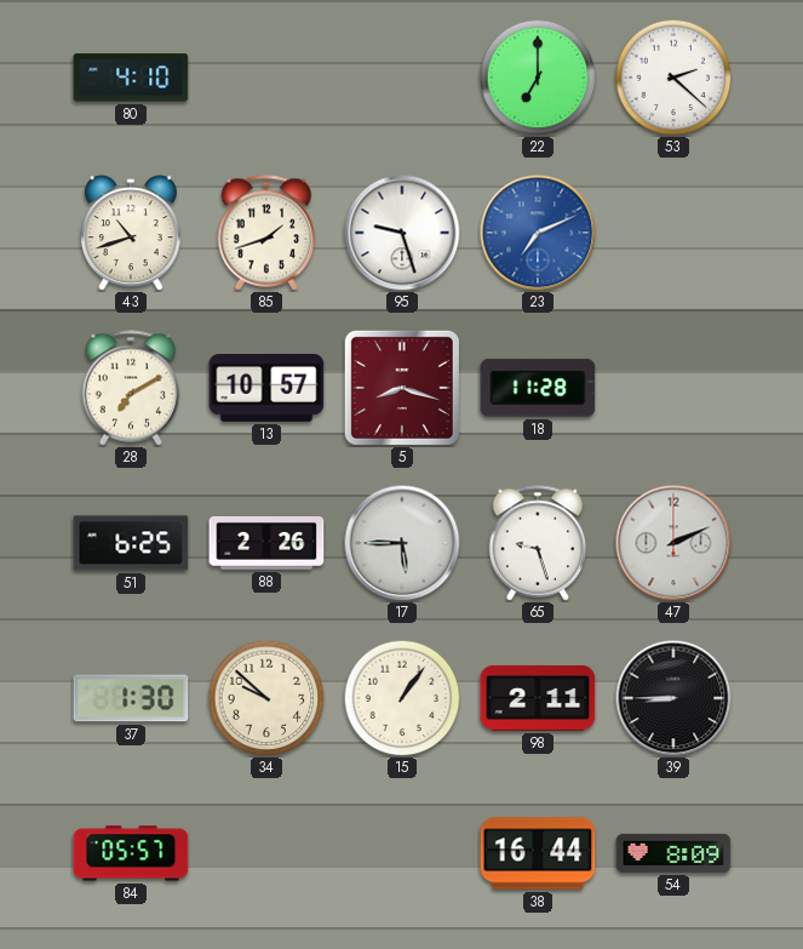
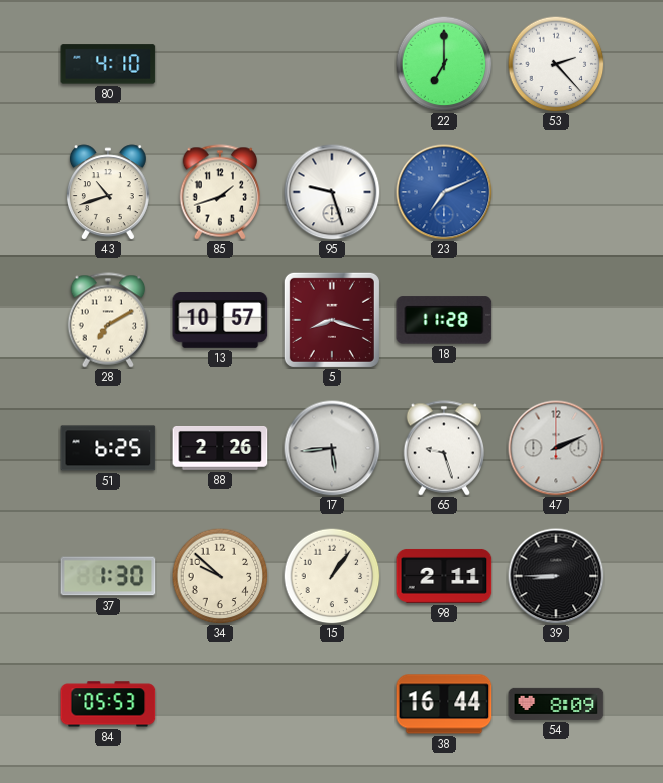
53: 2:22 -> 2:23
17: 5:45 -> 5:44
84: 05:57 -> 05:53
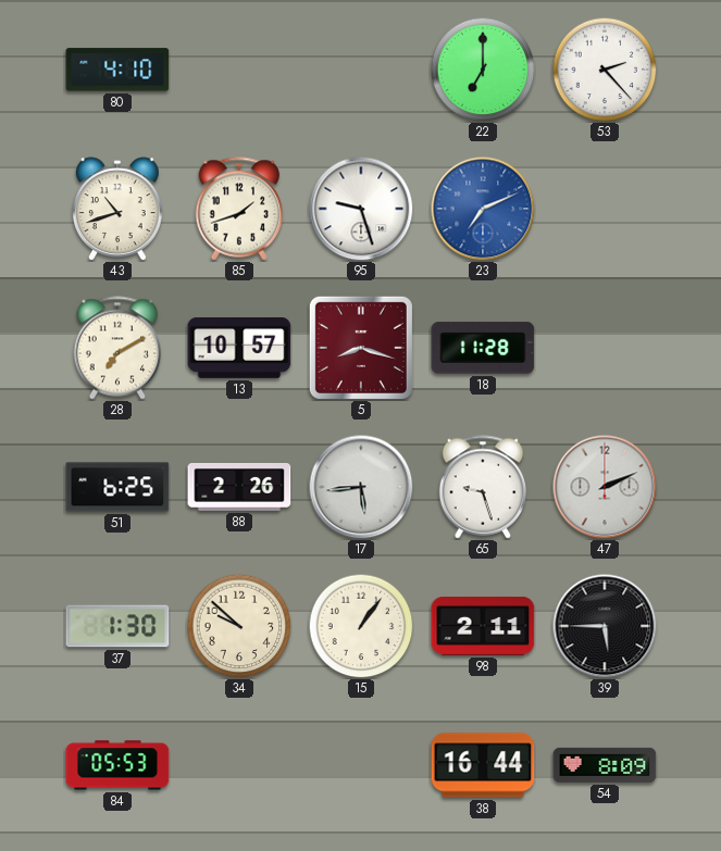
39: 8:45 -> 5:45
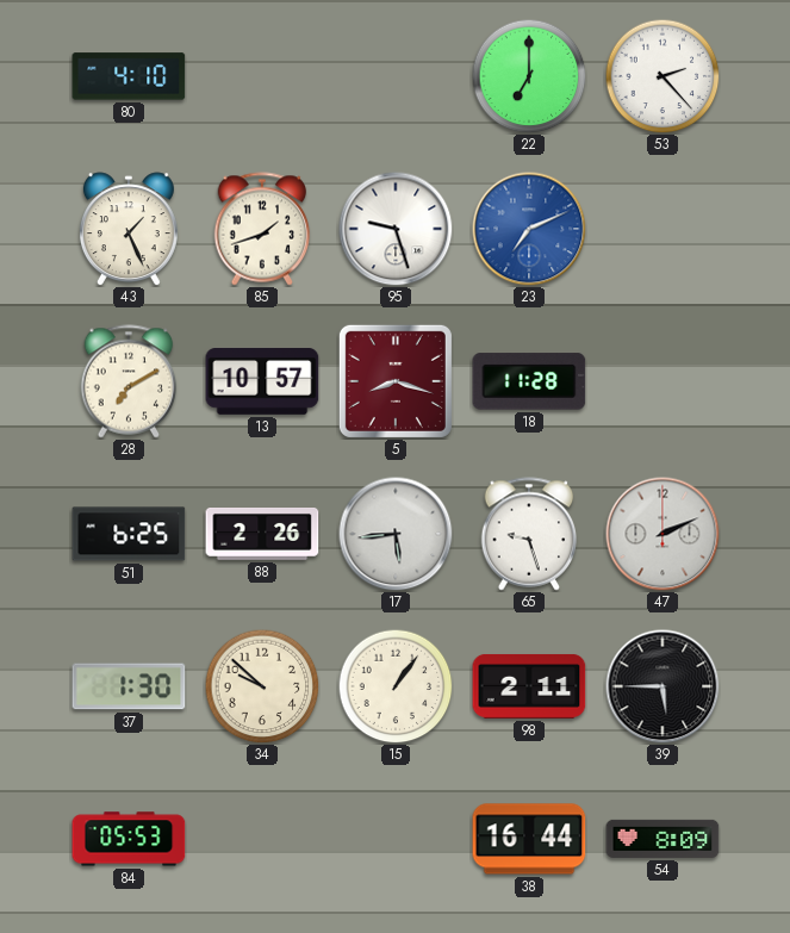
43: 10:42 -> 1:26
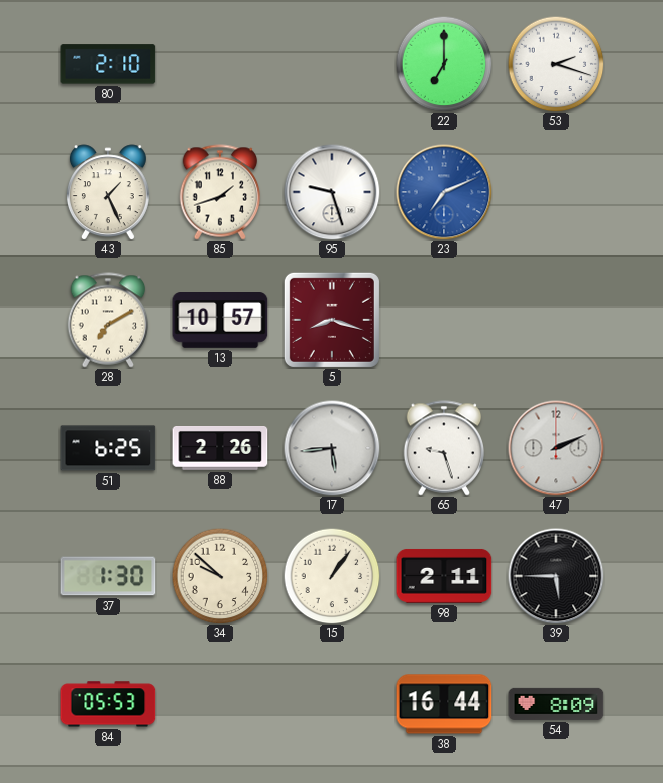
80: 4:10 -> 2:10
53: 2:23 -> 2:18
18: 11:28 -> none
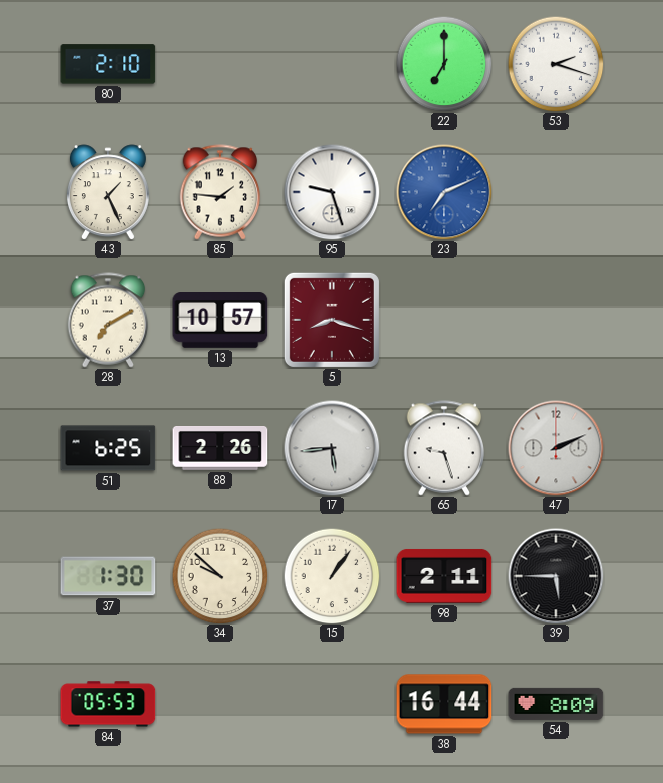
85: 1:42 -> 1:46
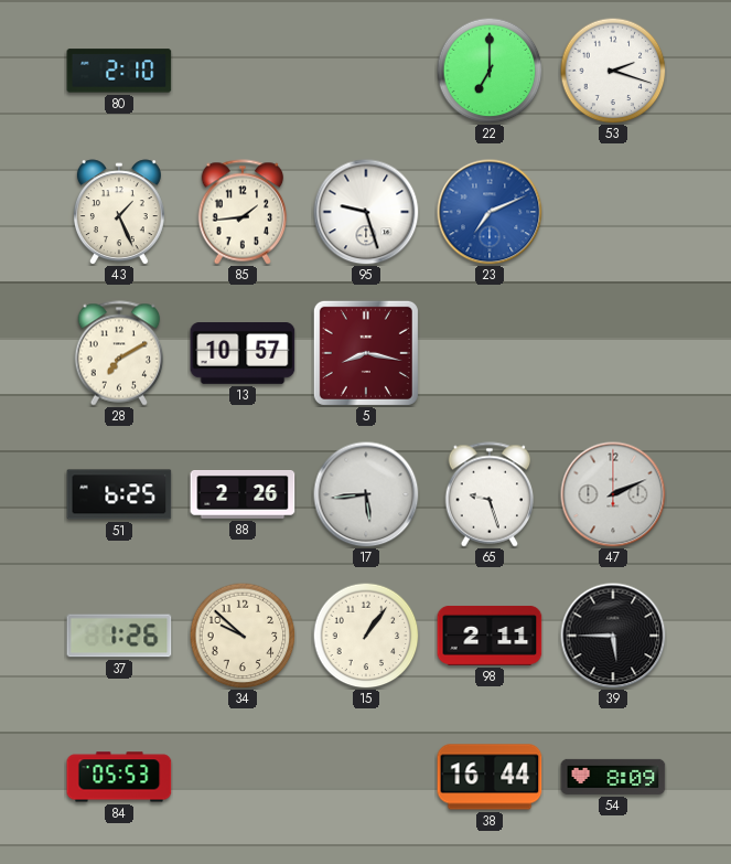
85: 1:46 -> 1:44
5: 8:18 -> 8:17
37: 1:30 -> 1:26
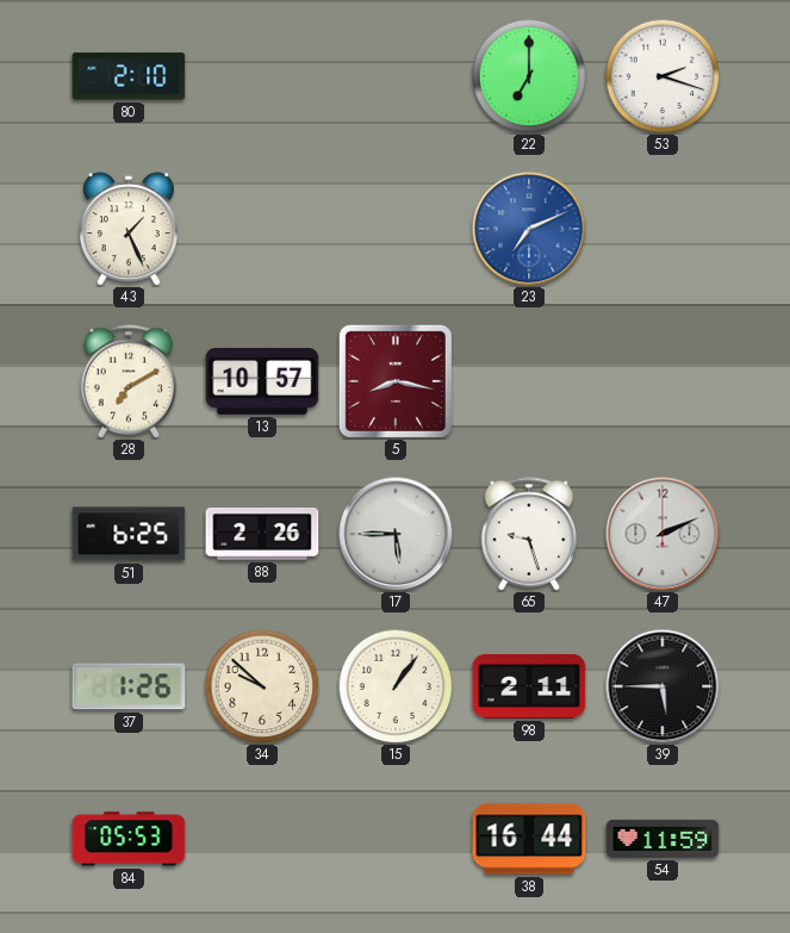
85: 1:44 -> none
95: 9:27 -> none
17: 5:44 -> 5:45
54: 8:09 -> 11:59
